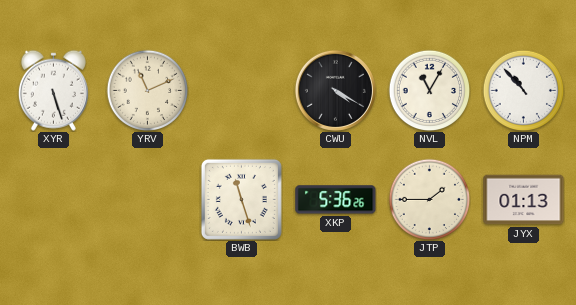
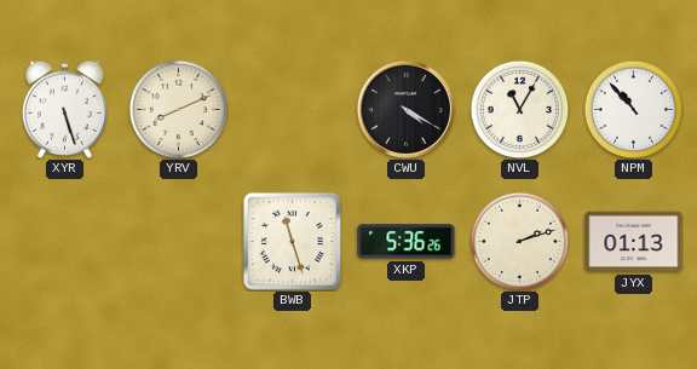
YRV: 11:11 -> 8:11
JTP: 1:45 -> 2:12
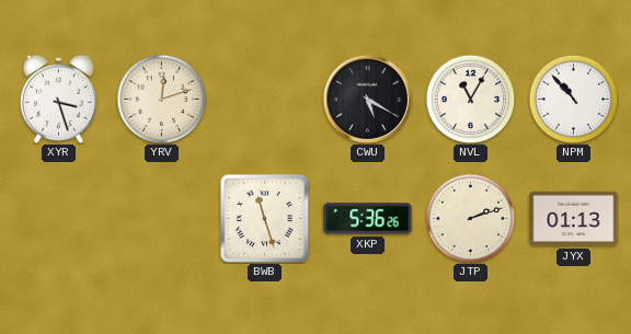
XYR: 5:27 -> 3:27
YRV: 8:11 -> 12:12
CWU: 4:20 -> 5:20
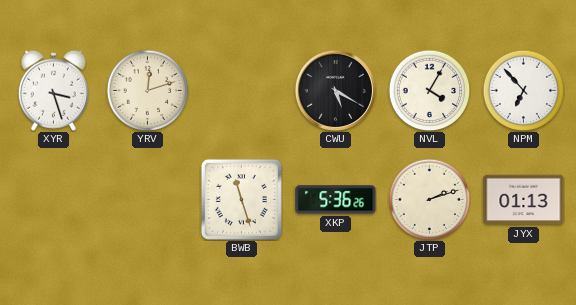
NVL: 11:05 -> 4:05
NPM: 10:53 -> 6:53
